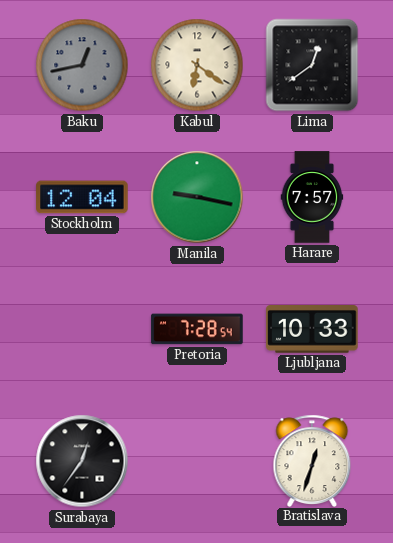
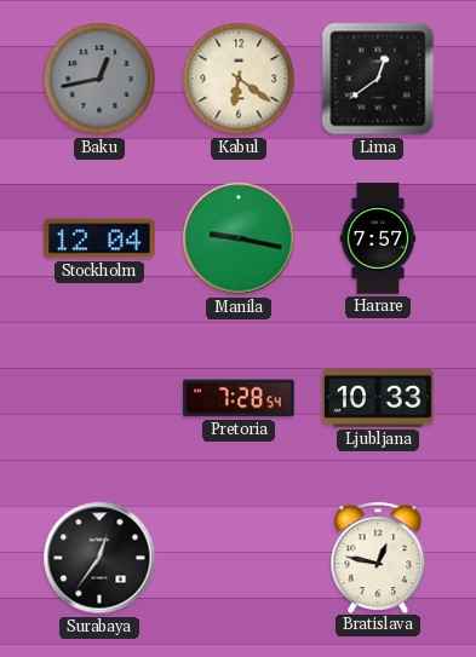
Bratislava: 12:33 -> 12:47
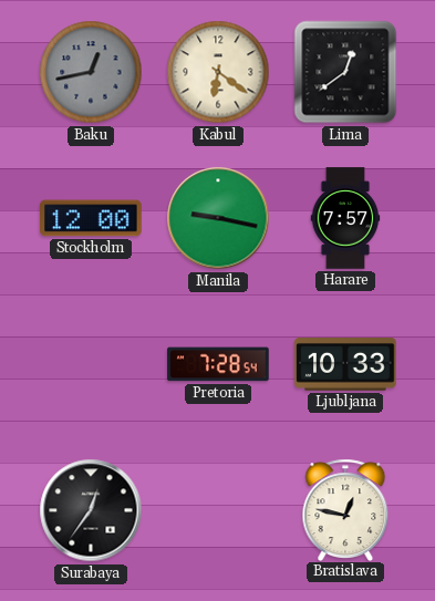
Stockholm: 12:04 -> 12:00
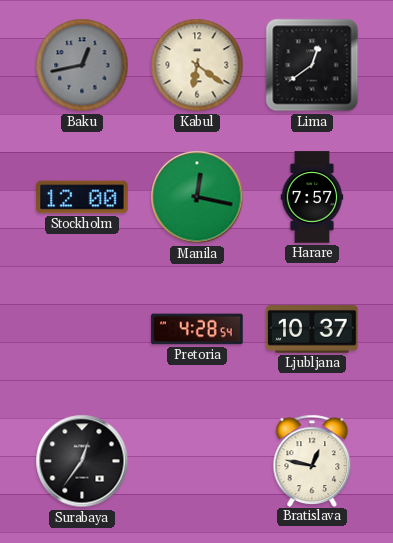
Manila: 9:17 -> 12:17
Pretoria: 7:28 -> 4:28
Ljubljana: 10:33 -> 10:37
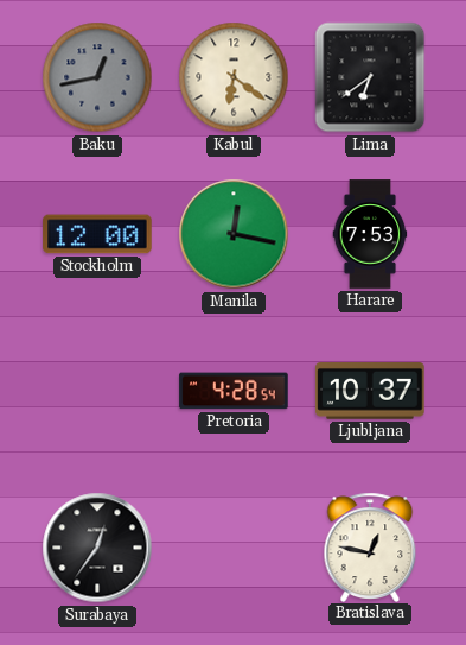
Lima: 12:39 -> 6:39
Harare: 7:57 -> 7:53
